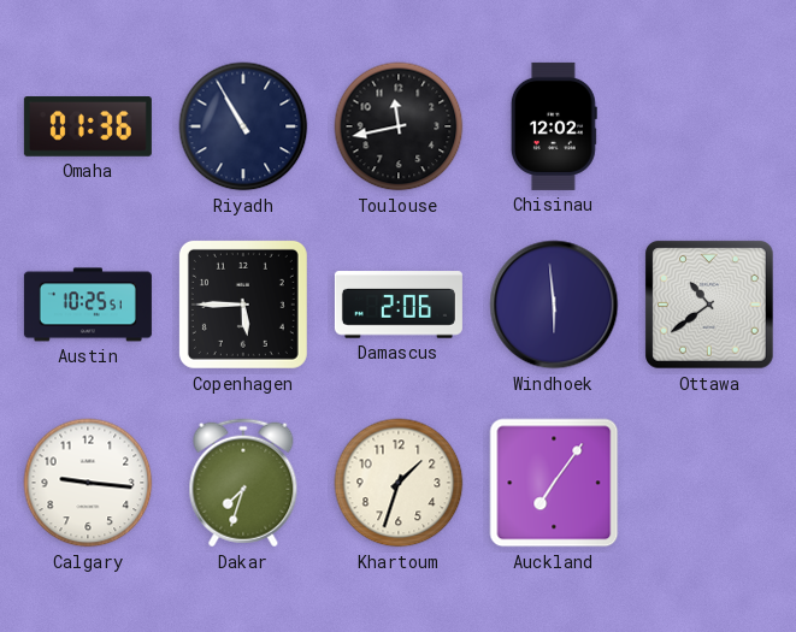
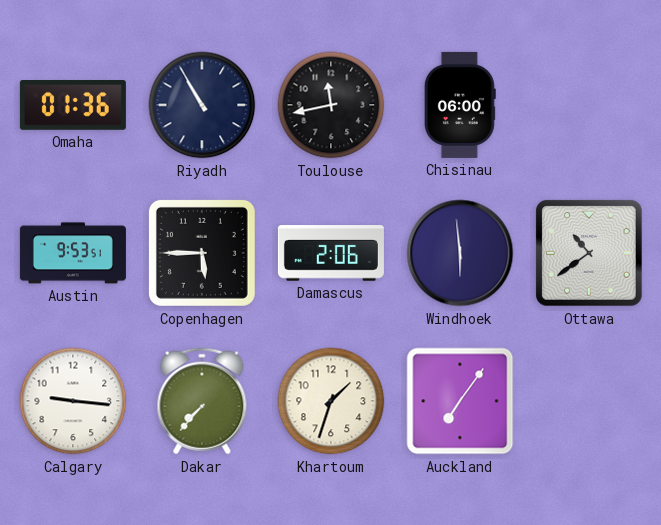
Chisinau: 12:02 -> 06:00
Austin: 10:25 -> 9:53
Dakar: 7:33 -> 7:37
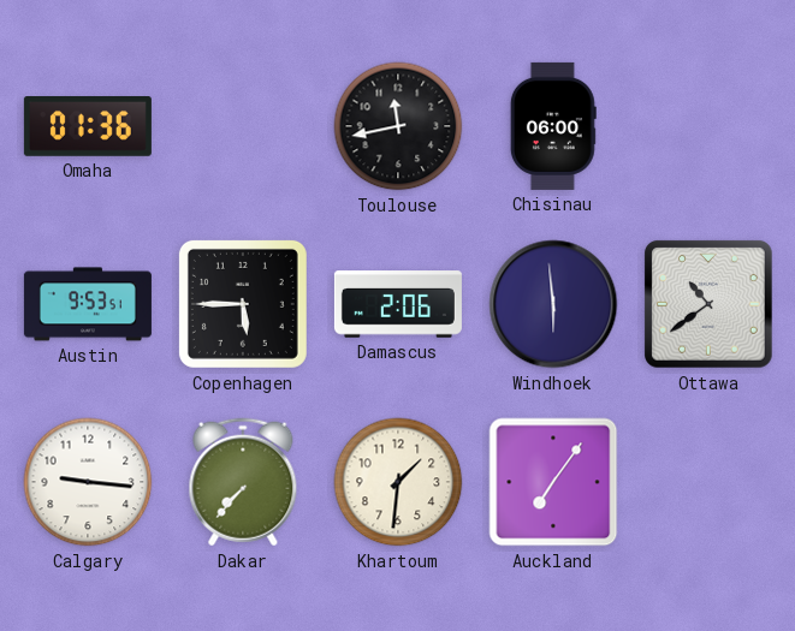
Riyadh: 10:55 -> none
Khartoum: 1:33 -> 1:31
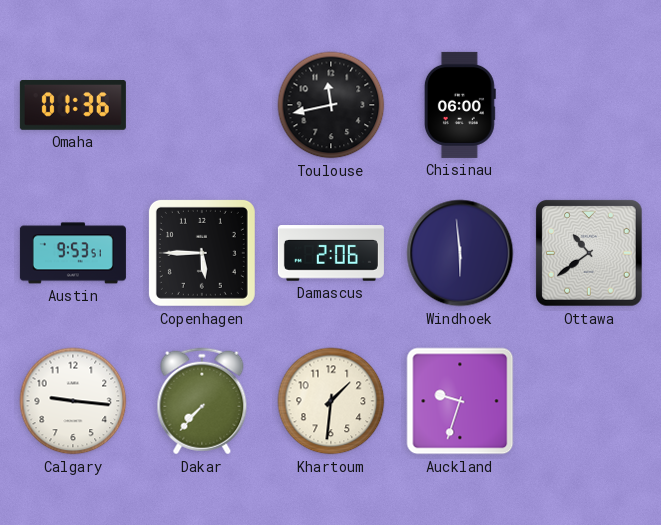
Auckland: 7:06 -> 9:33
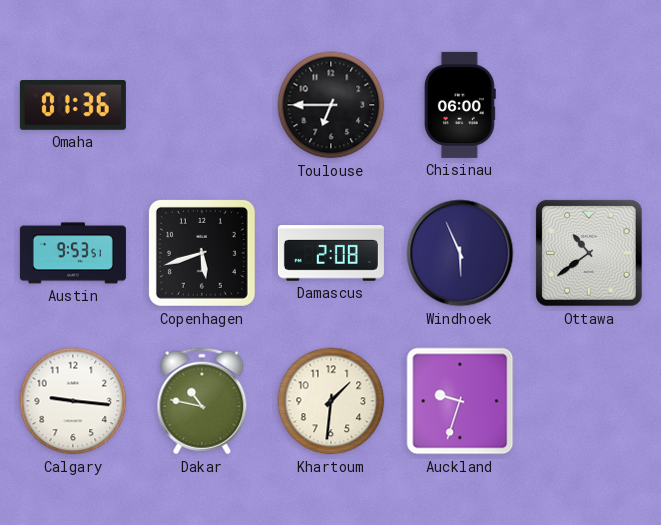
Toulouse: 11:43 -> 6:45
Copenhagen: 5:45 -> 5:42
Damascus: 2:06 -> 2:08
Windhoek: 5:59 -> 5:56
Dakar: 7:37 -> 10:47
